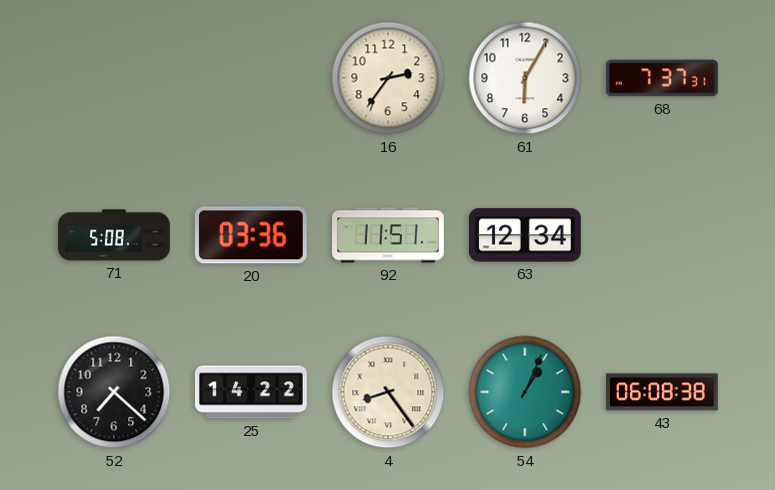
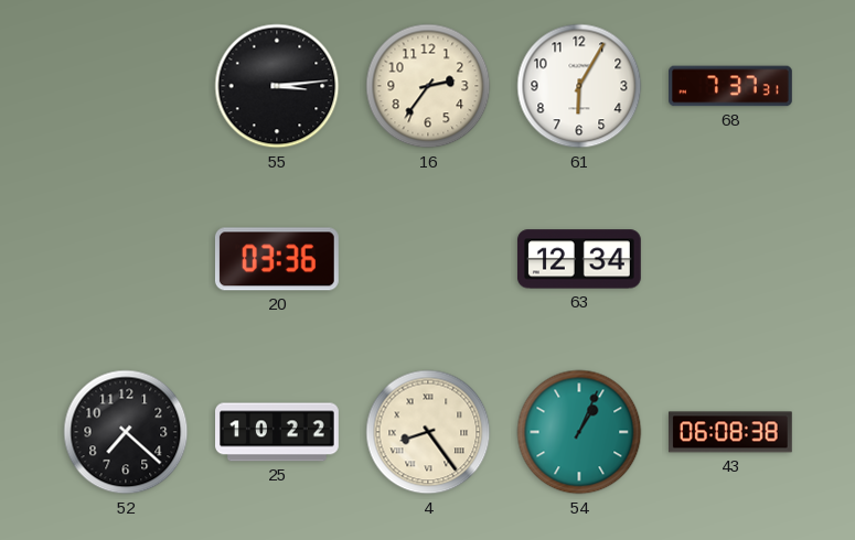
55: none -> 3:14
71: 5:08 -> none
92: 11:51 -> none
25: 14:22 -> 10:22
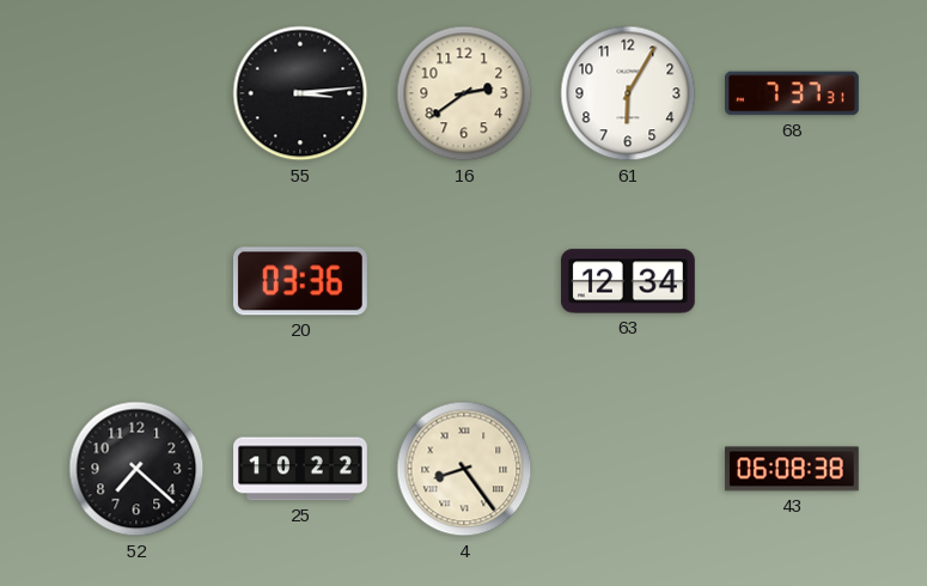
16: 2:36 -> 2:39
54: 1:04 -> none
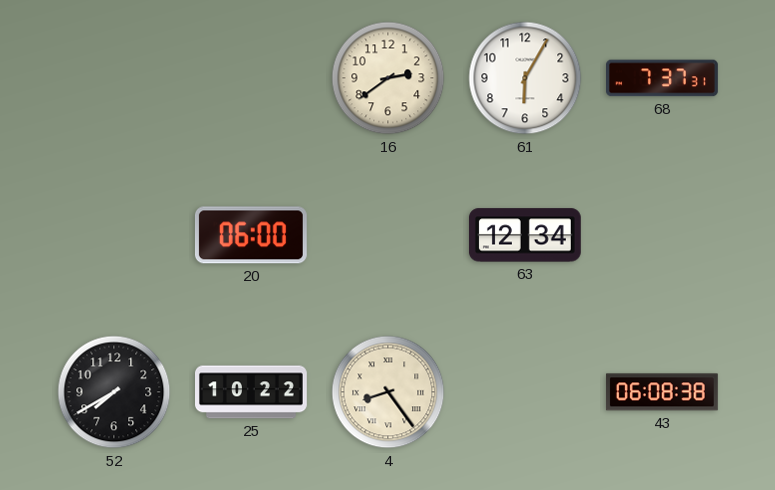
55: 3:14 -> none
20: 03:36 -> 06:00
52: 7:22 -> 7:40
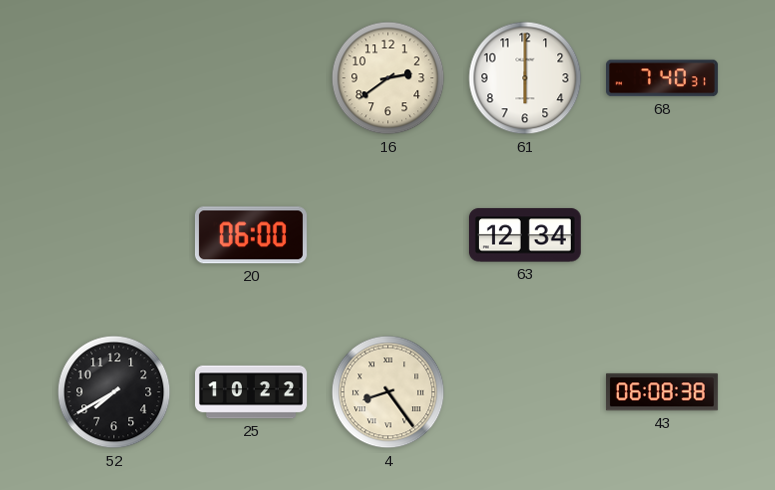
61: 6:05 -> 6:00
68: 7:37 -> 7:40
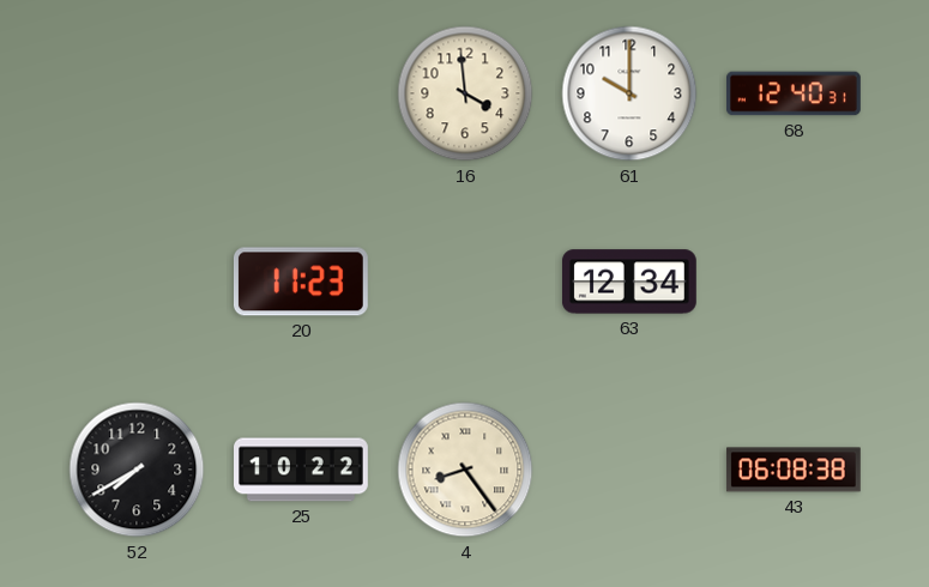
16: 2:39 -> 3:59
61: 6:00 -> 10:00
68: 7:40 -> 12:40
20: 06:00 -> 11:23
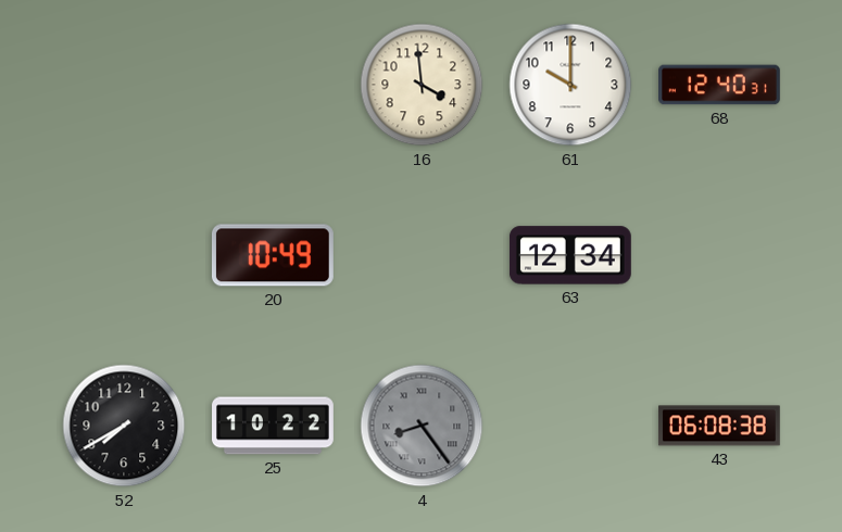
20: 11:23 -> 10:49
4 dial: cream -> grey
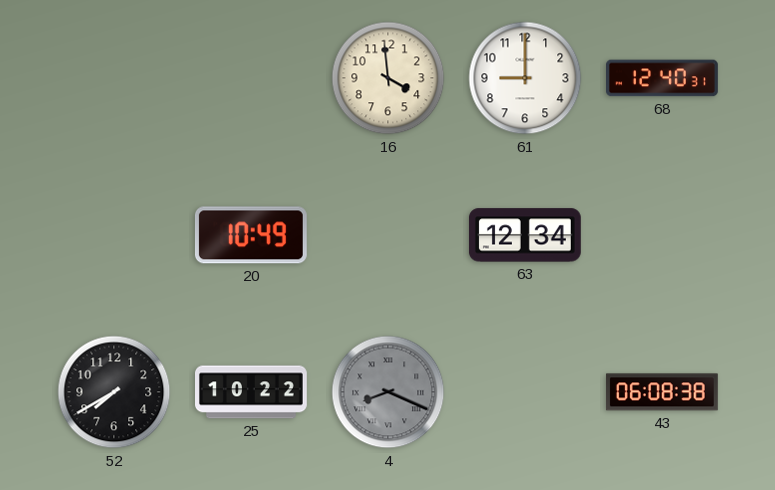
61: 10:00 -> 9:00
4: 8:24 -> 8:19
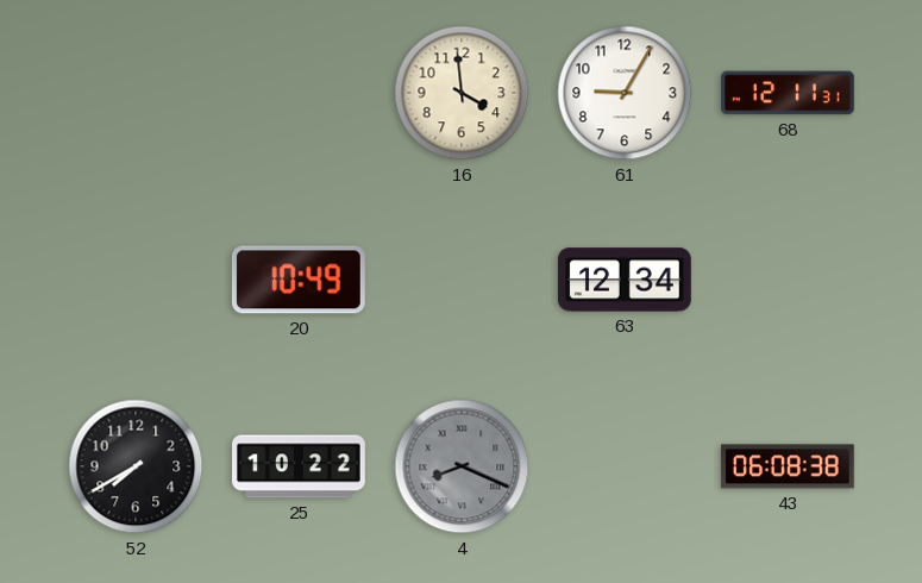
61: 9:00 -> 9:05
68: 12:40 -> 12:11
